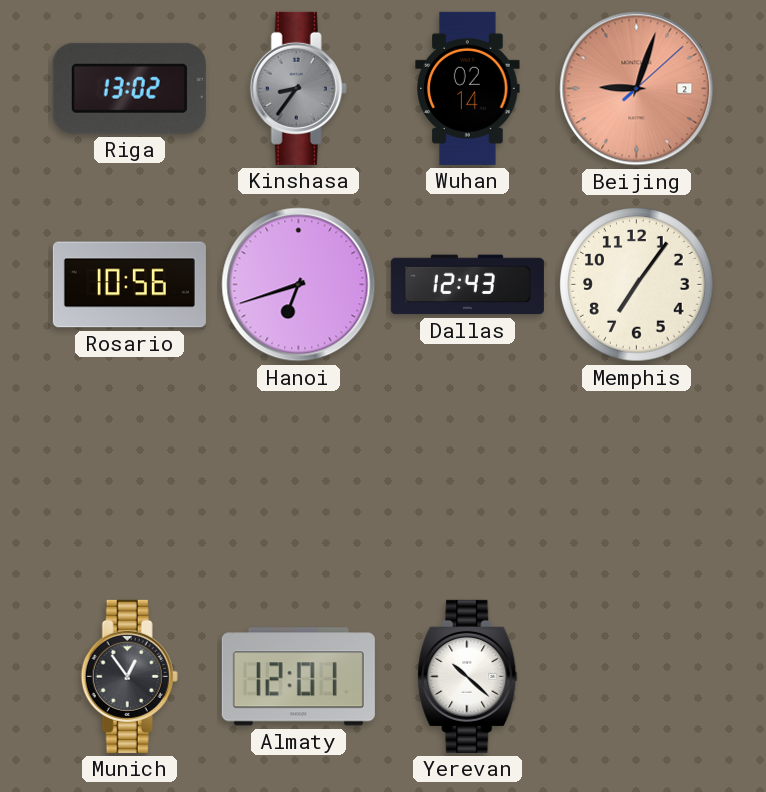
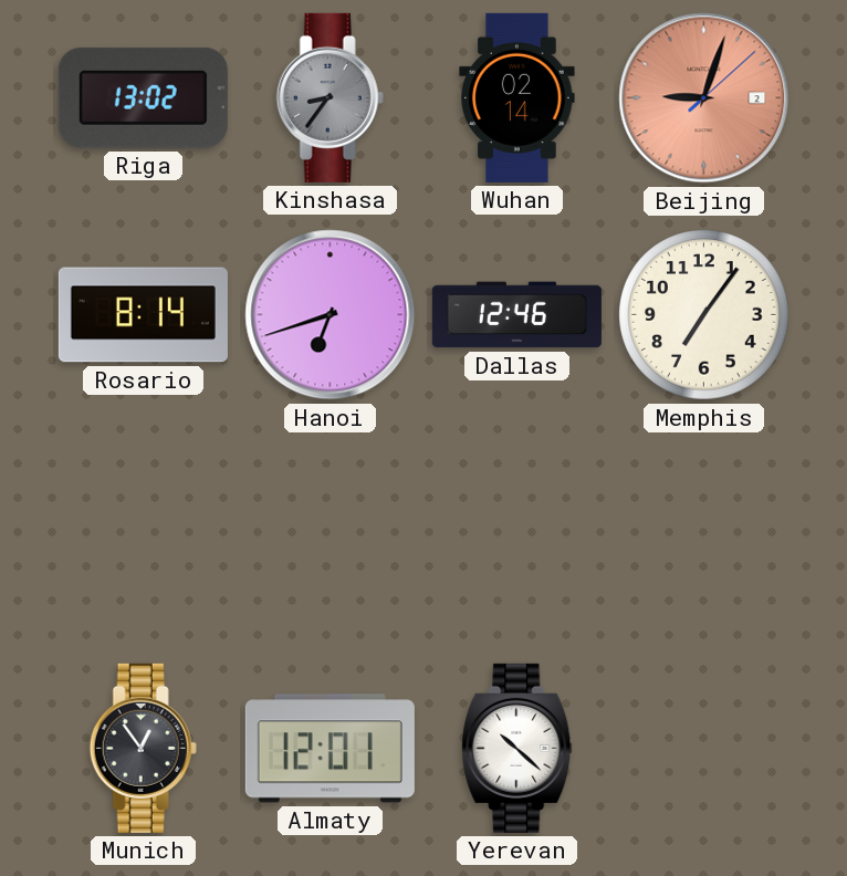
Rosario: 10:56 -> 8:14
Dallas: 12:43 -> 12:46
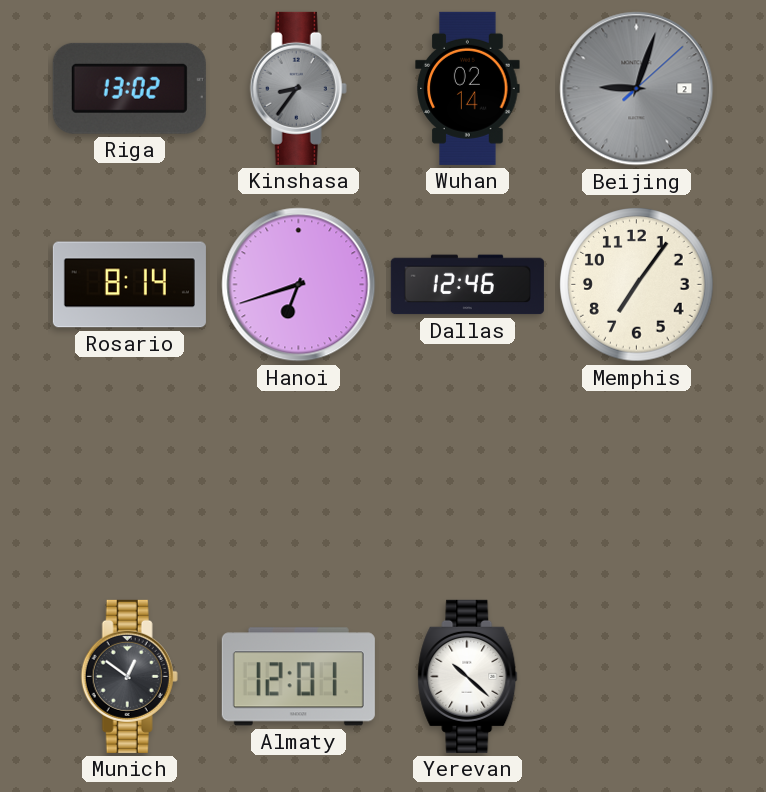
Beijing dial: salmon -> grey
Munich: 12:54 -> 12:51
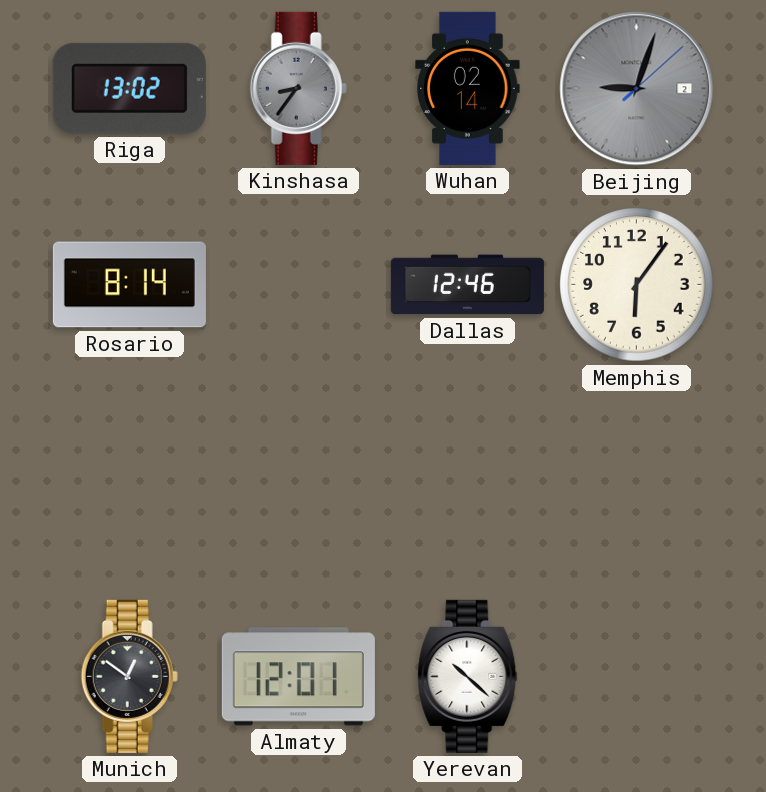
Hanoi: 6:42 -> none
Memphis: 7:06 -> 6:06
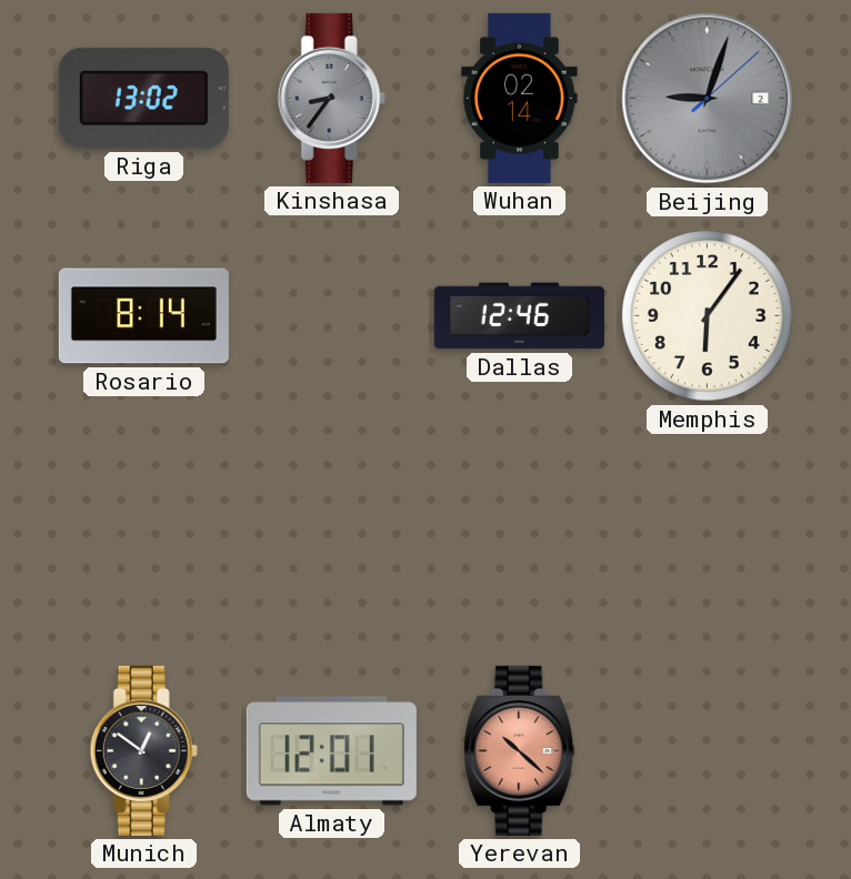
Yerevan dial: white -> salmon
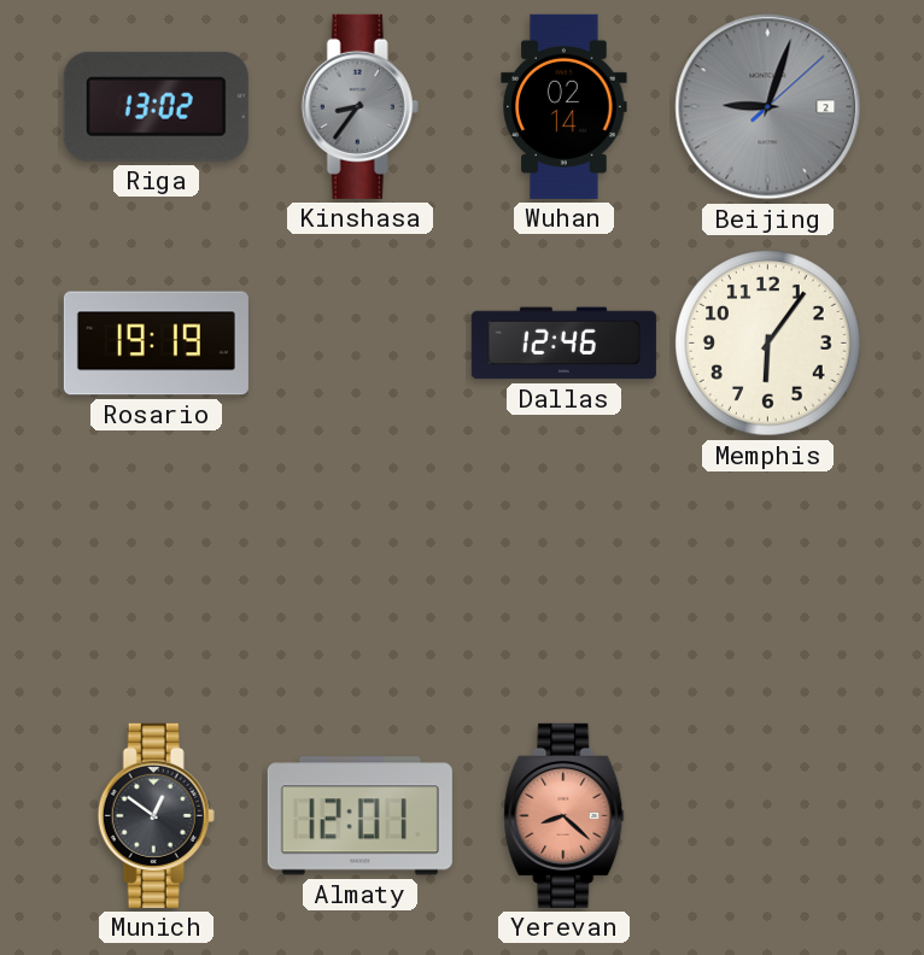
Rosario: 8:14 -> 19:19
Yerevan: 10:22 -> 8:22
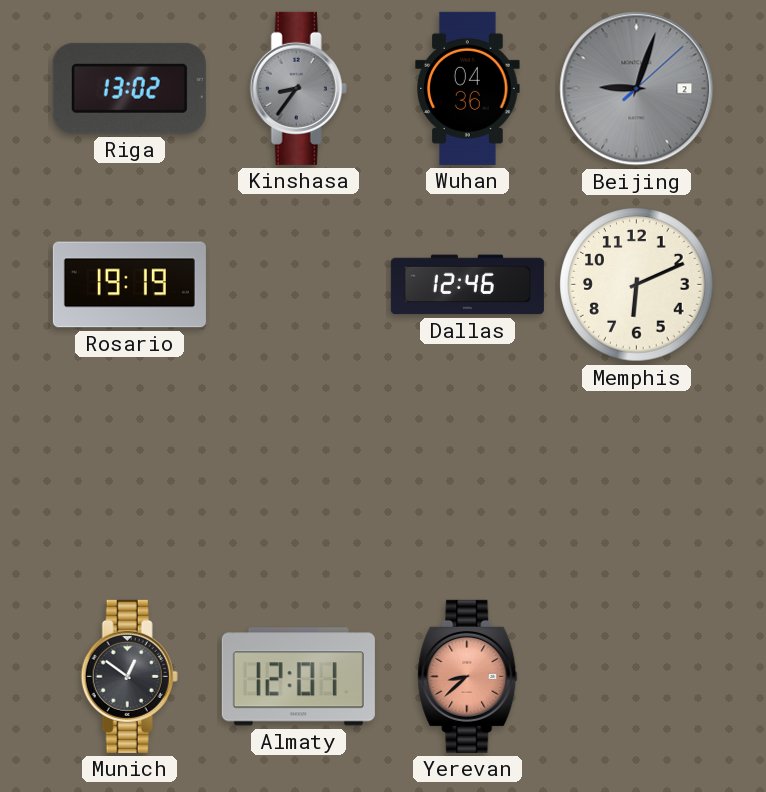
Wuhan: 02:14 -> 04:36
Memphis: 6:06 -> 6:11
Yerevan: 8:22 -> 8:38
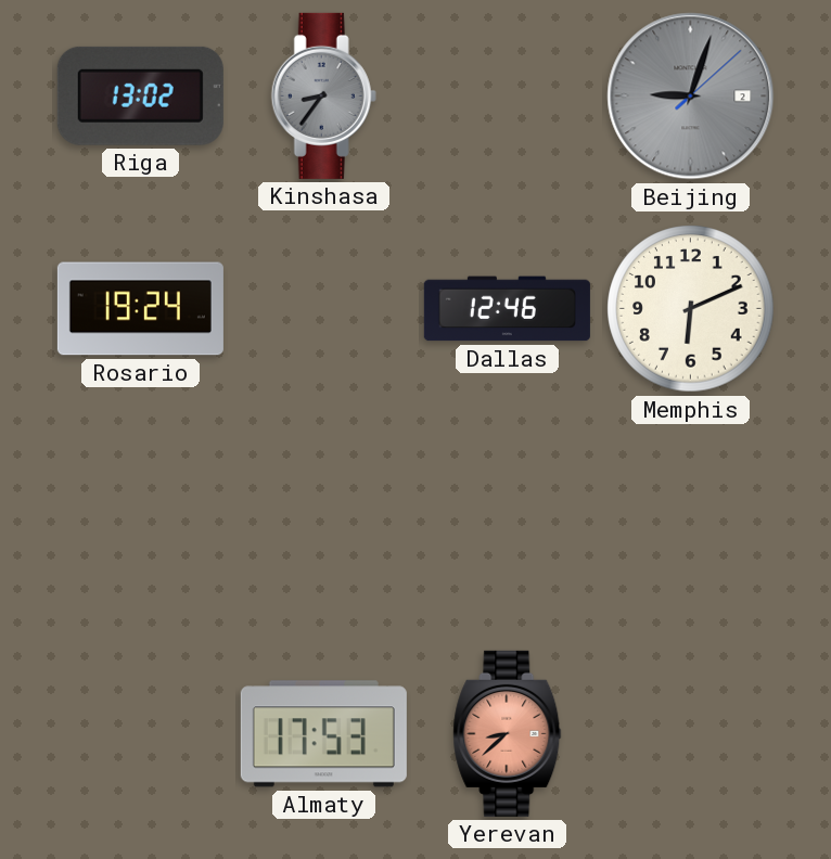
Wuhan: 04:36 -> none
Rosario: 19:19 -> 19:24
Munich: 12:51 -> none
Almaty: 12:01 -> 17:53
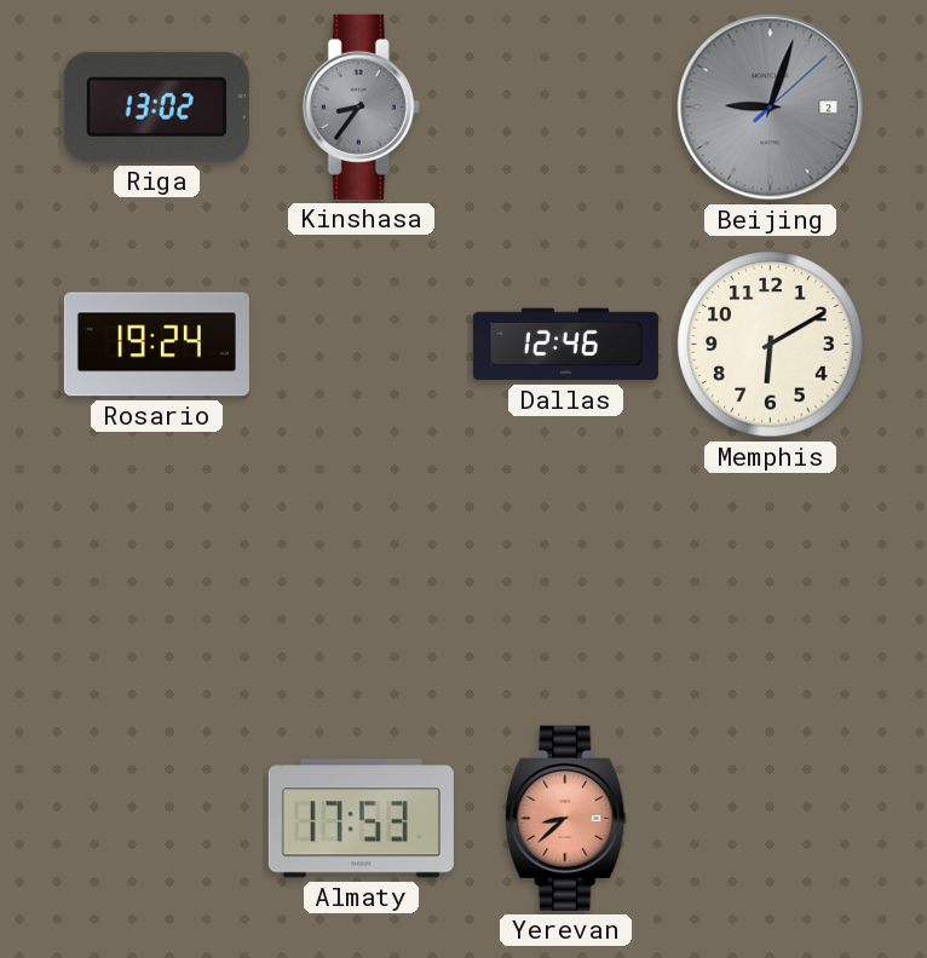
Memphis: 6:11 -> 6:10
